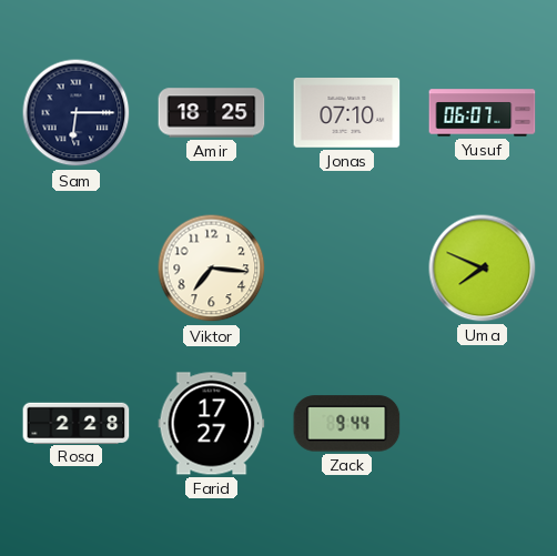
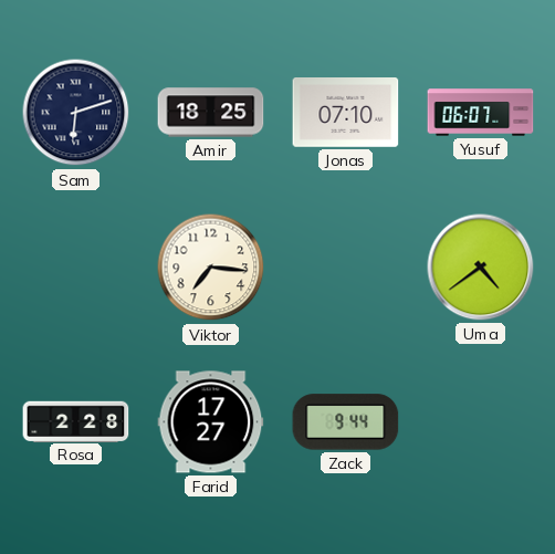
Sam: 6:15 -> 6:12
Uma: 7:49 -> 4:39
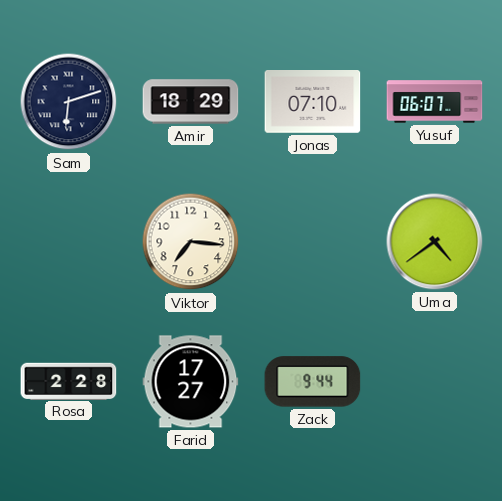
Amir: 18:25 -> 18:29
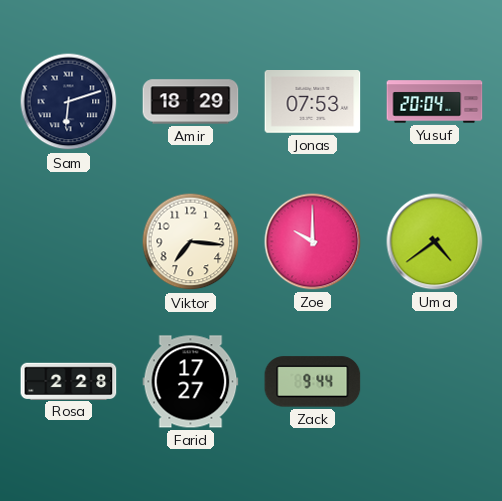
Jonas: 07:10 -> 07:53
Yusuf: 06:07 -> 20:04
Zoe: none -> 10:00
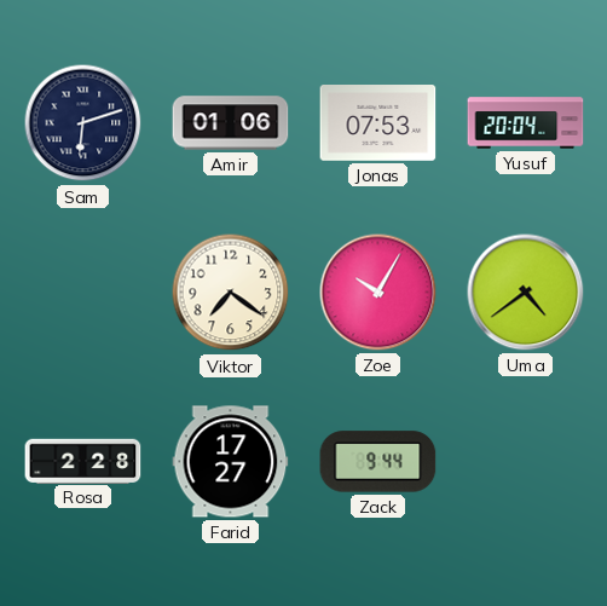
Amir: 18:29 -> 01:06
Viktor: 7:16 -> 7:21
Zoe: 10:00 -> 10:05
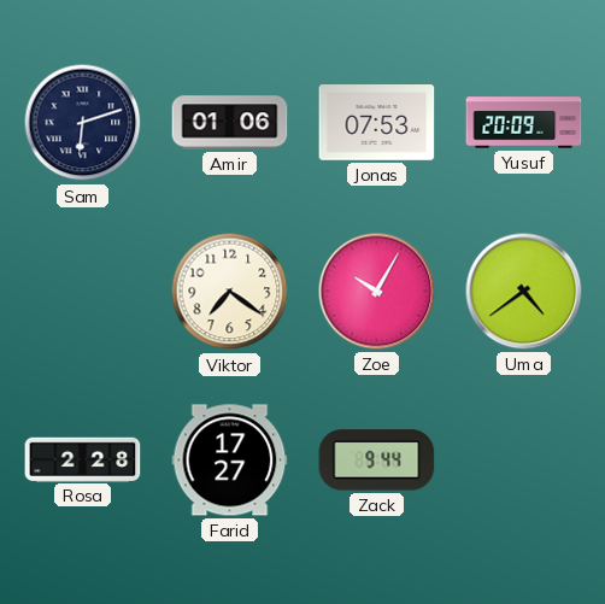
Yusuf: 20:04 -> 20:09
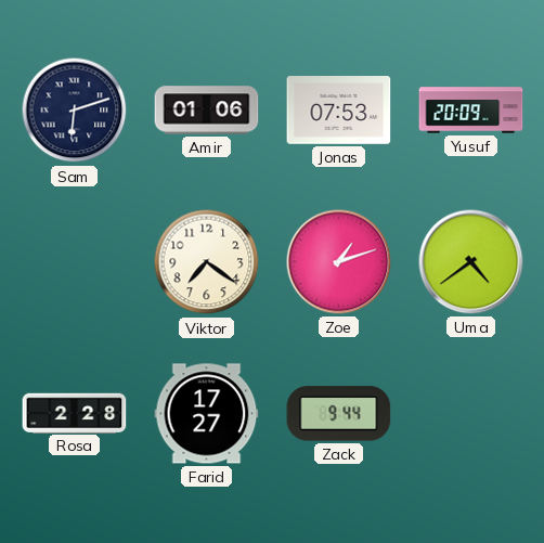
Zoe: 10:05 -> 1:12
